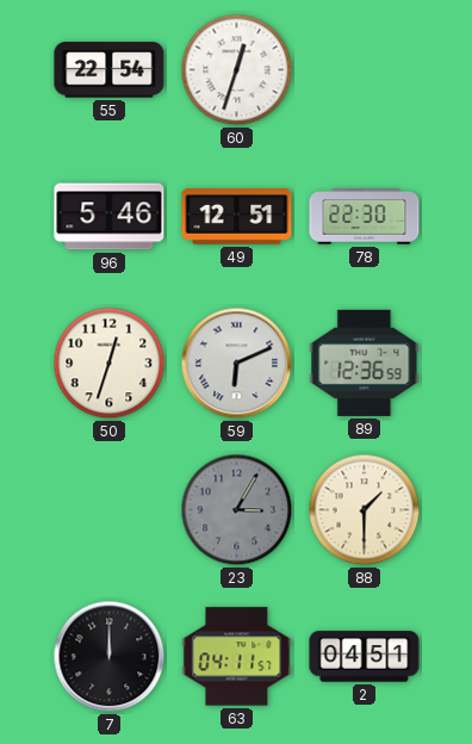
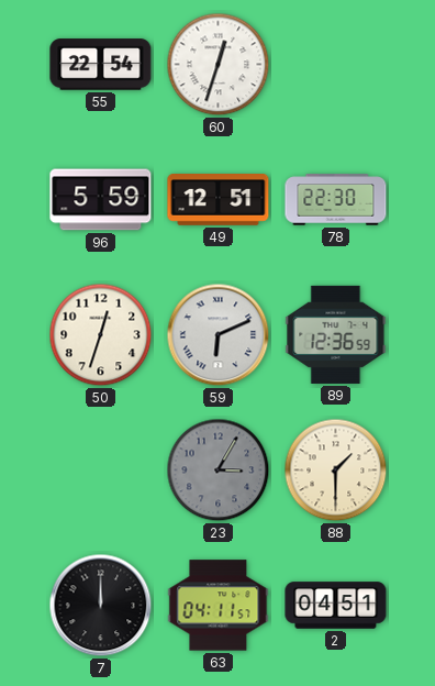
96: 5:46 -> 5:59
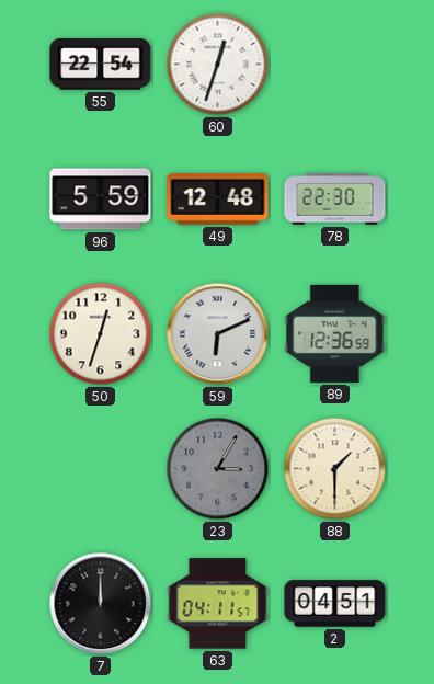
49: 12:51 -> 12:48
